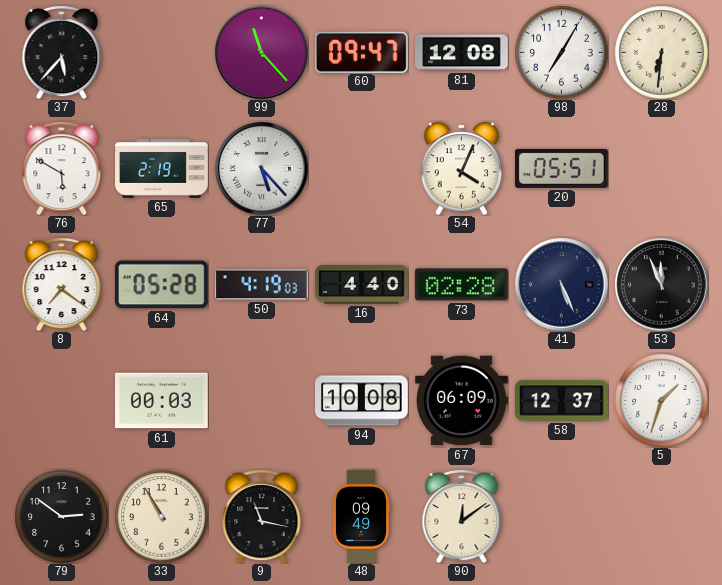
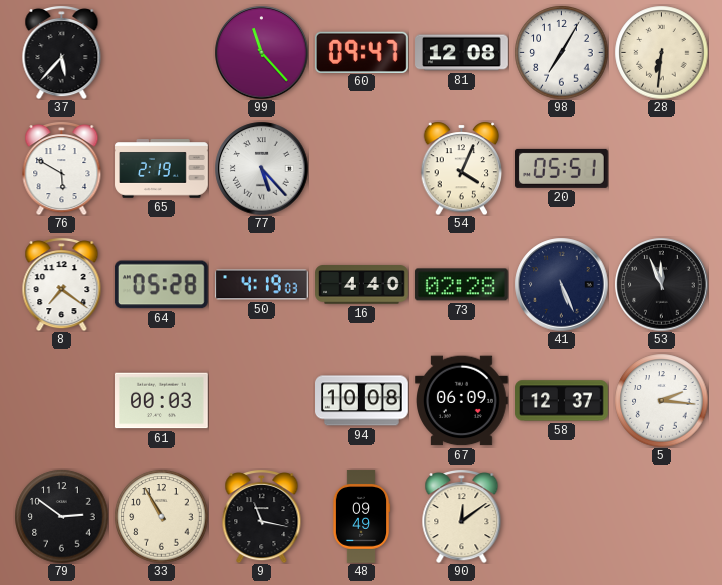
5: 1:33 -> 2:16
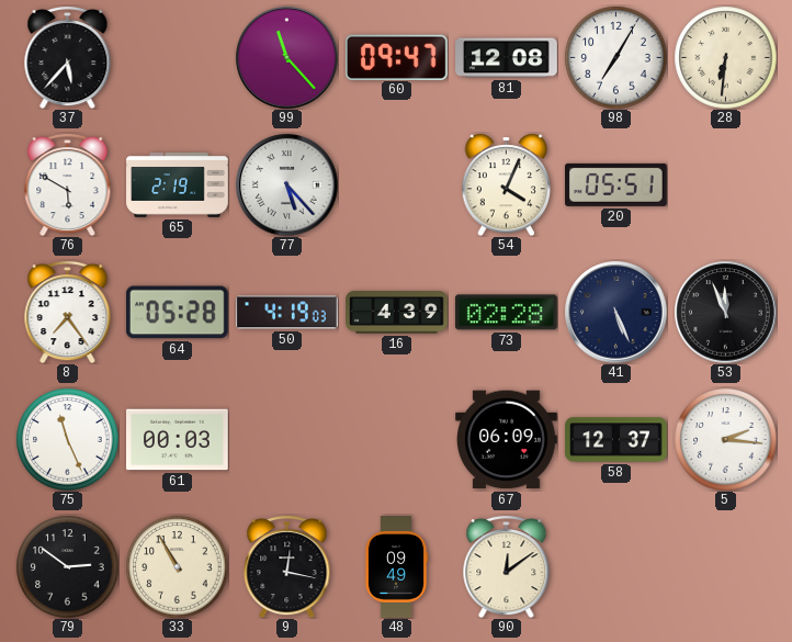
8: 7:21 -> 7:24
16: 4:40 -> 4:39
75: none -> 11:26
94: 10:08 -> none
9: 11:17 -> 12:17
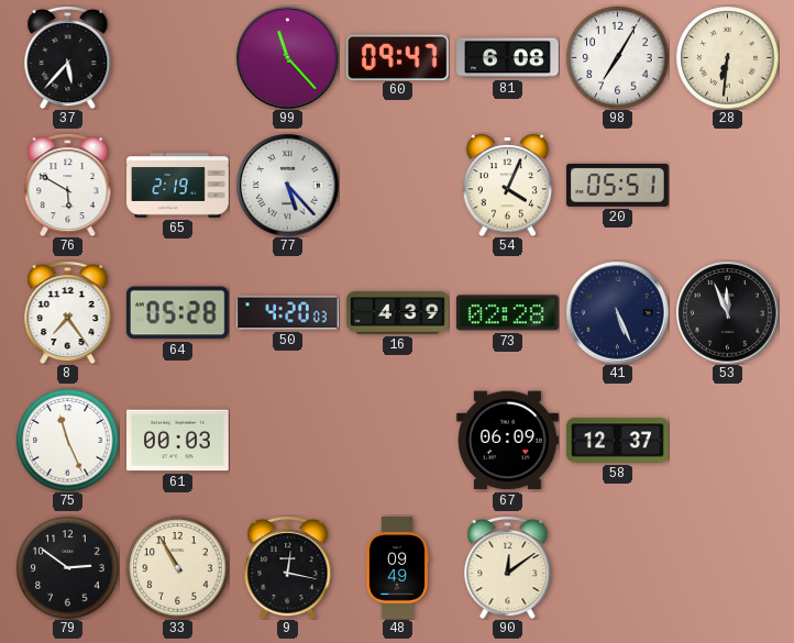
81: 12:08 -> 6:08
50: 4:19 -> 4:20
5: 2:16 -> none
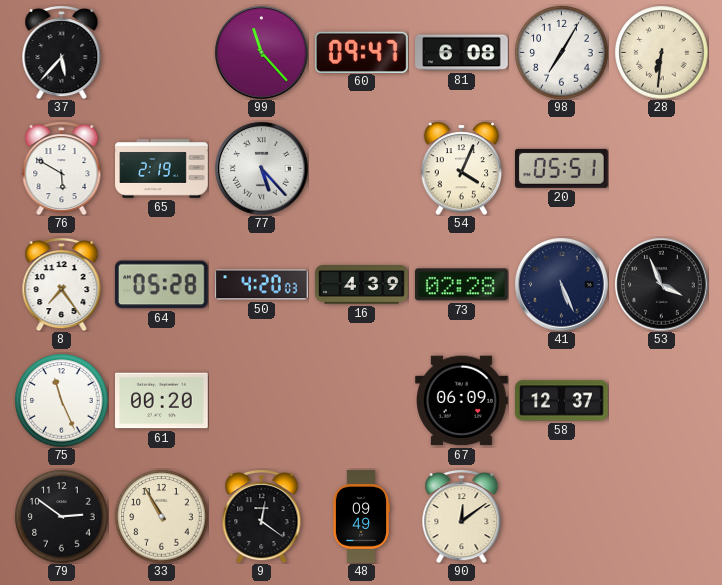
53: 11:56 -> 3:56
61: 00:03 -> 00:20
9: 12:17 -> 12:21
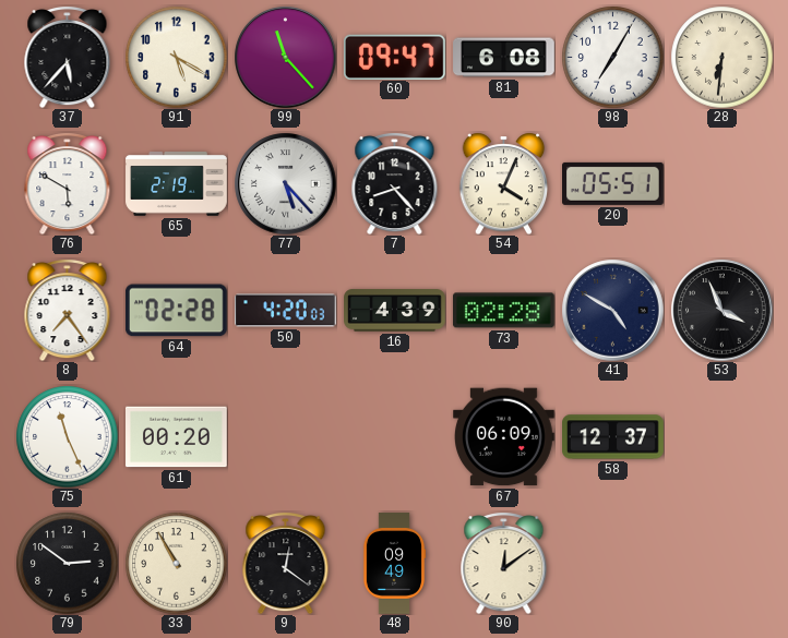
91: none -> 5:20
7: none -> 8:23
64: 05:28 -> 02:28
41: 5:26 -> 4:50
